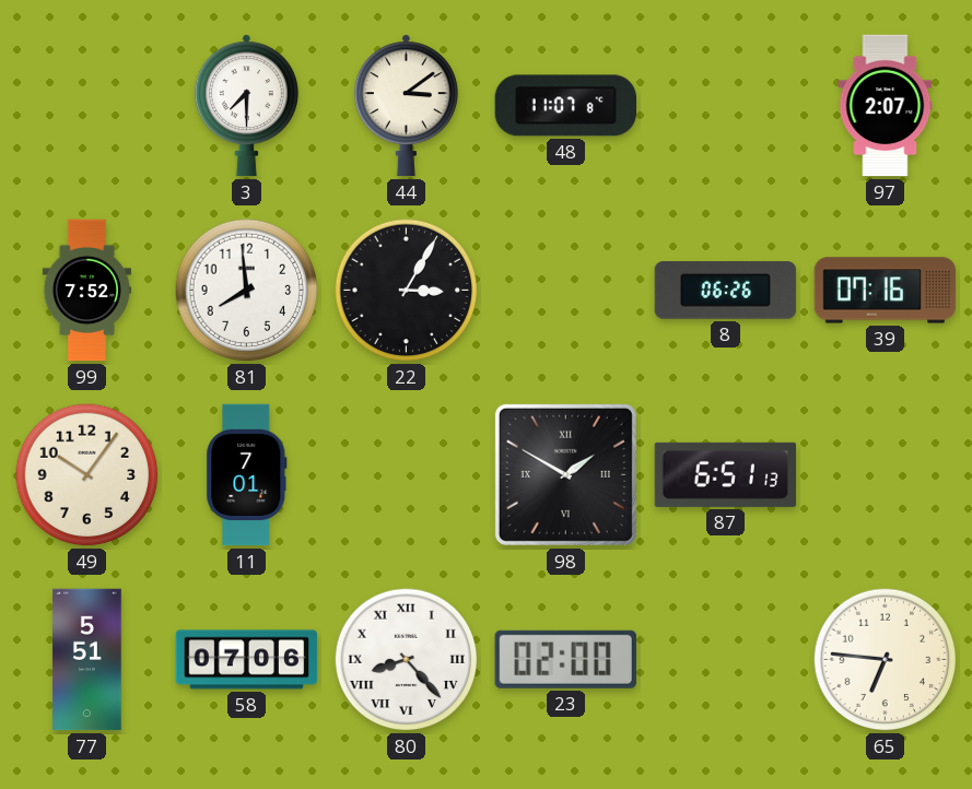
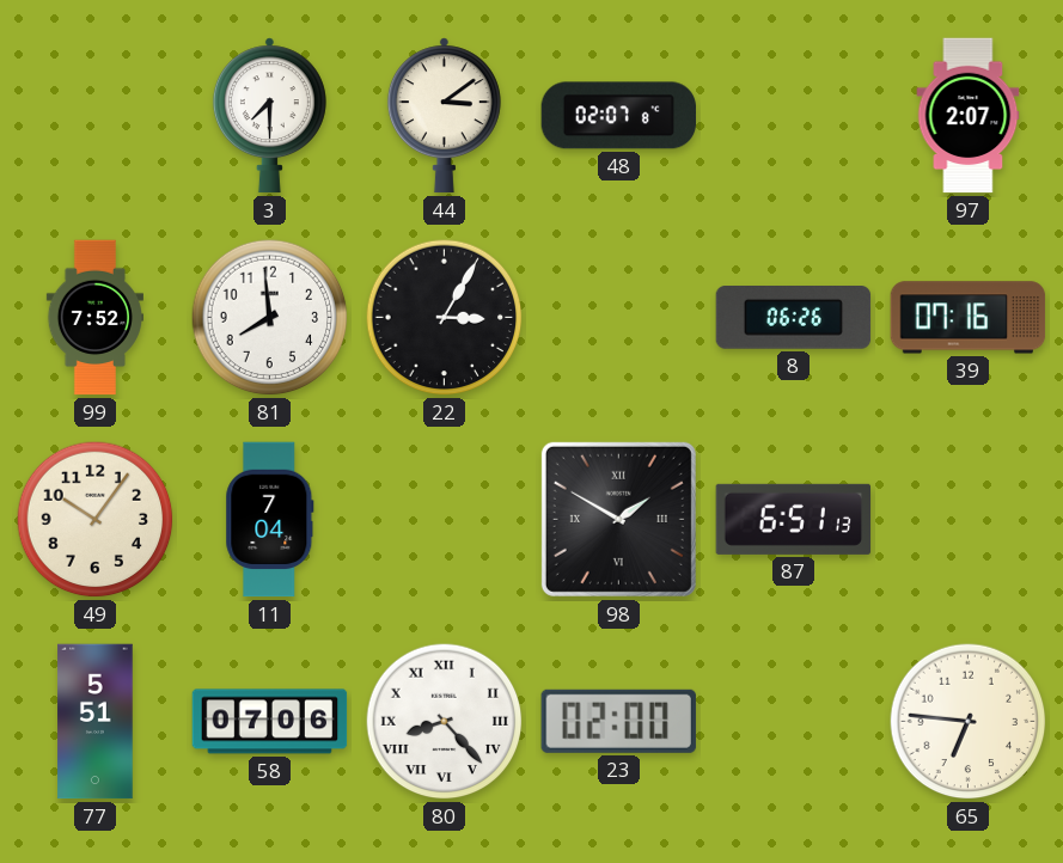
48: 11:07 -> 02:07
11: 7:01 -> 7:04
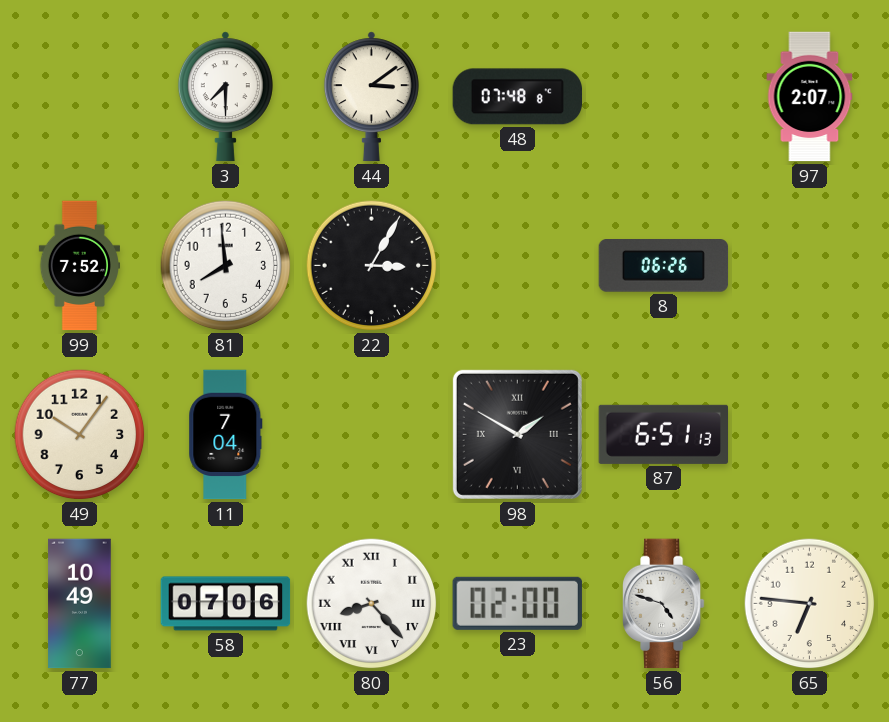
48: 02:07 -> 07:48
39: 07:16 -> none
77: 5:51 -> 10:49
56: none -> 4:48
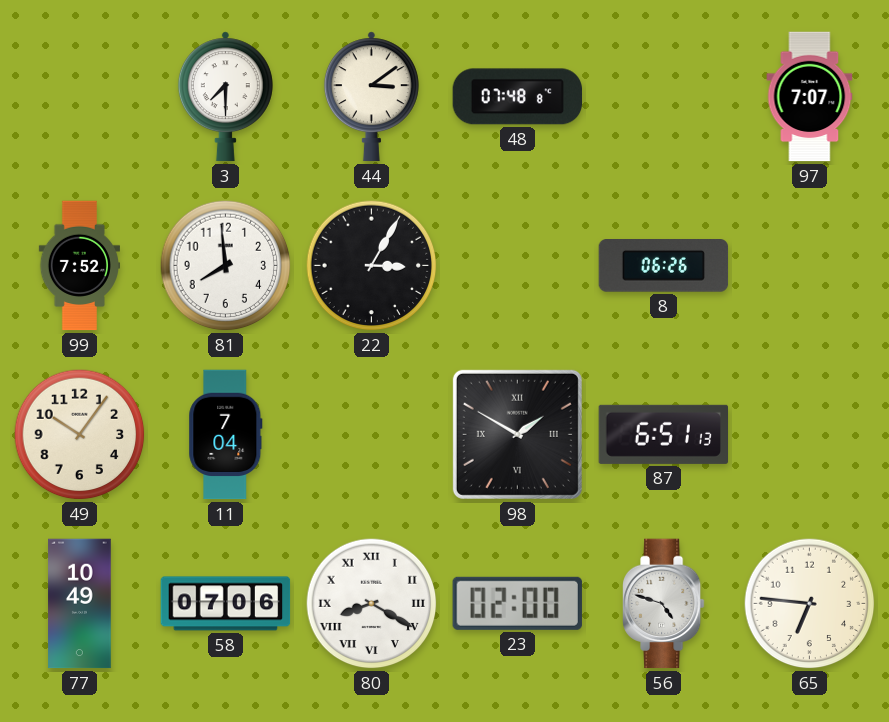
97: 2:07 -> 7:07
80: 8:23 -> 8:20
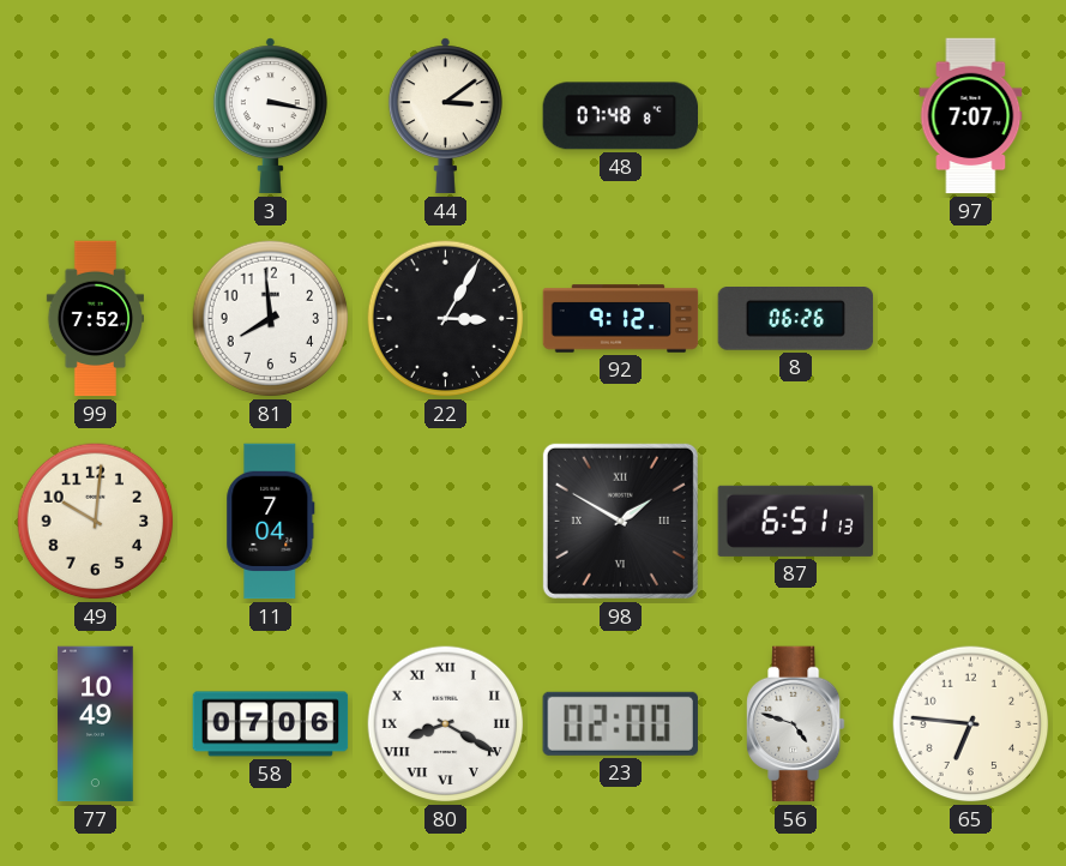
3: 7:30 -> 3:17
92: none -> 9:12
49: 10:06 -> 10:01
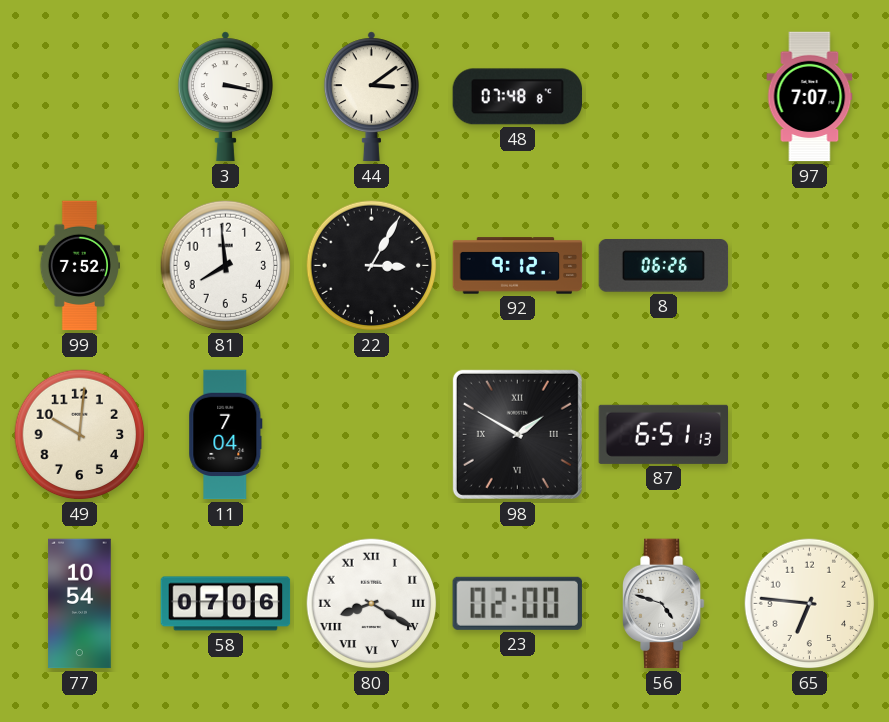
77: 10:49 -> 10:54
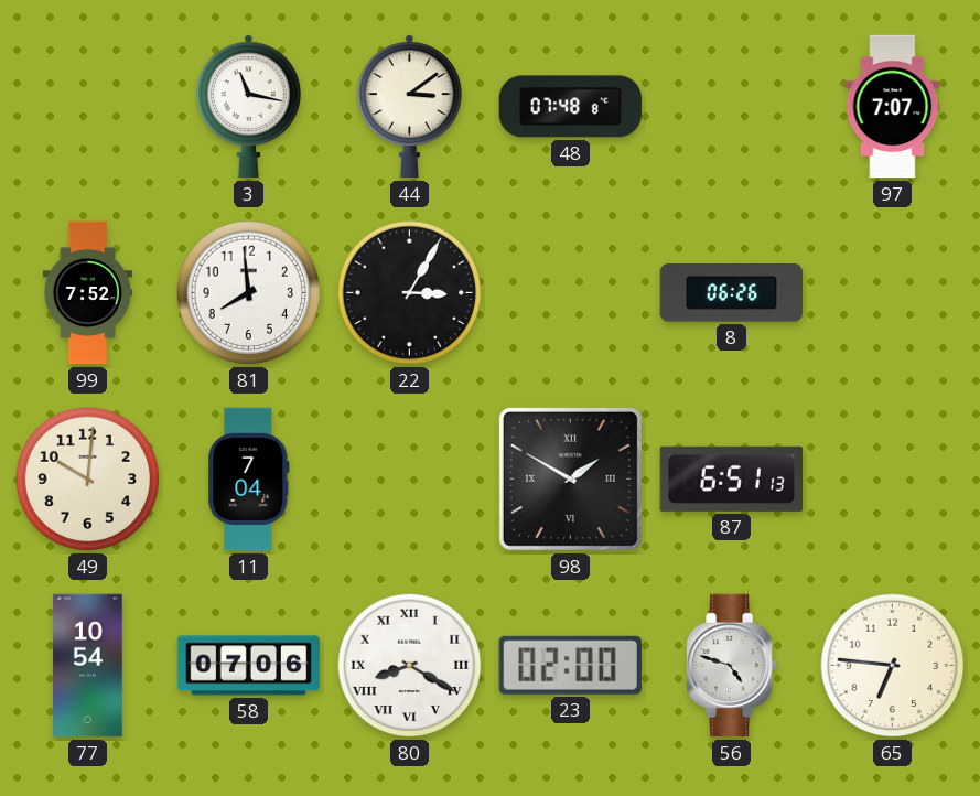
3: 3:17 -> 11:17
92: 9:12 -> none
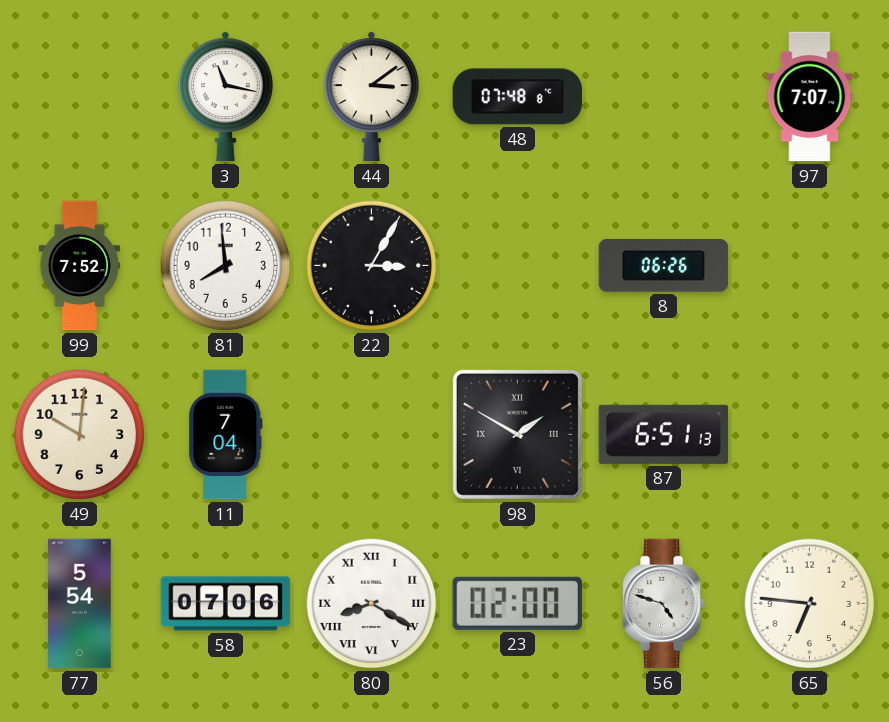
77: 10:54 -> 5:54
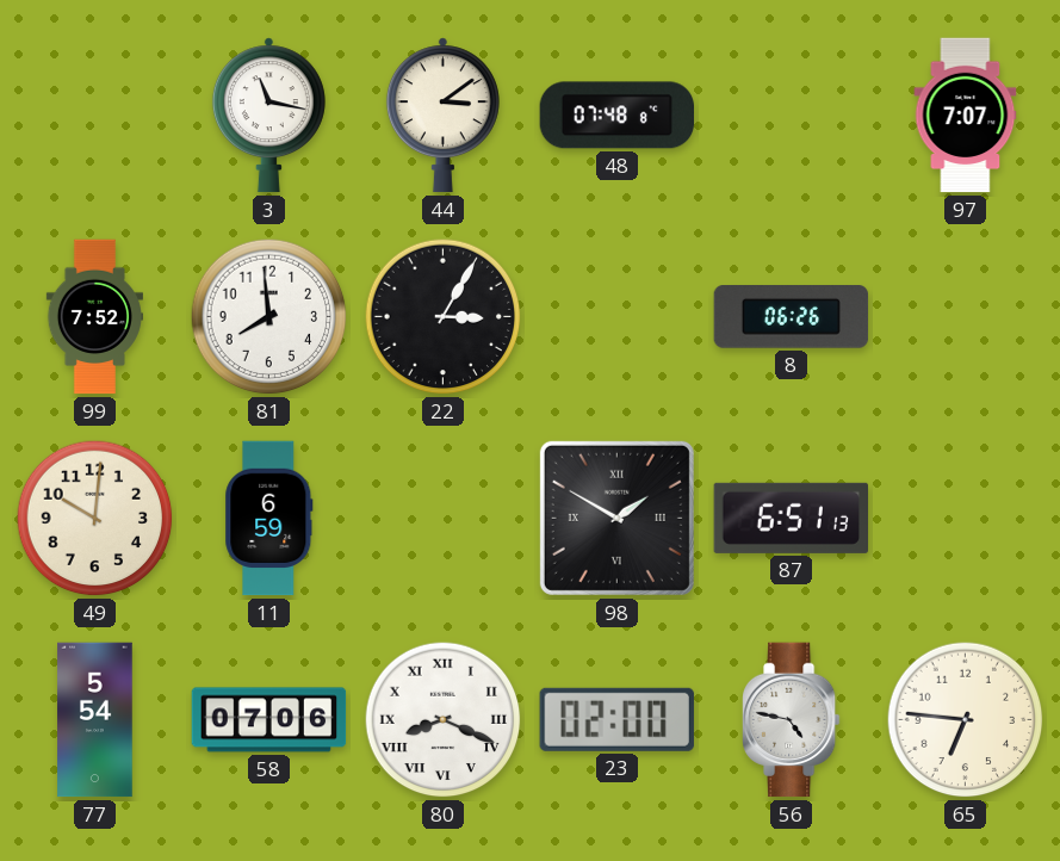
11: 7:04 -> 6:59
80: 8:20 -> 8:19
56: 4:48 -> 4:47
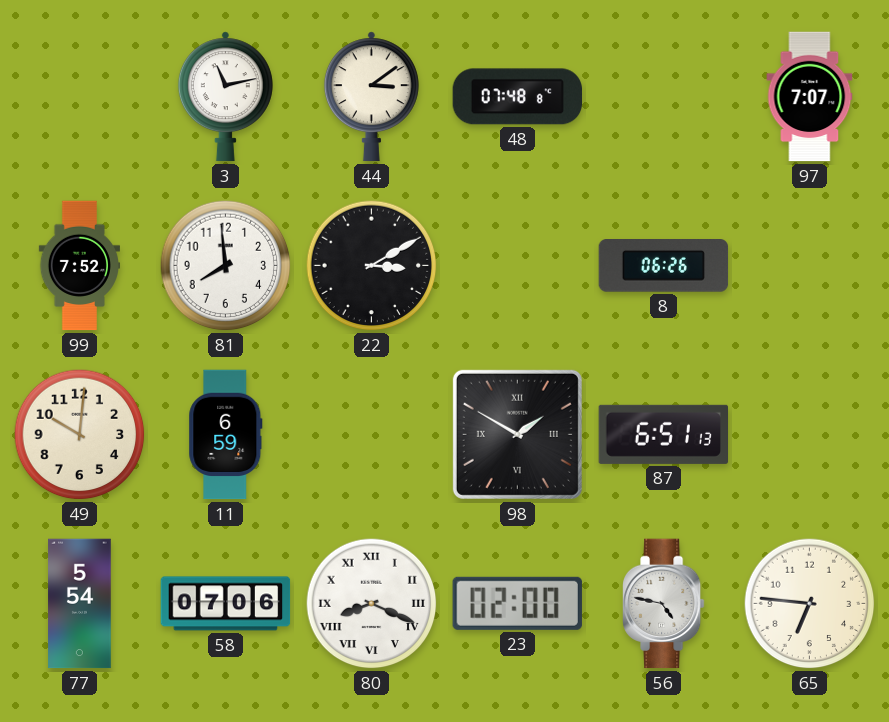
3: 11:17 -> 11:13
22: 3:05 -> 3:10
